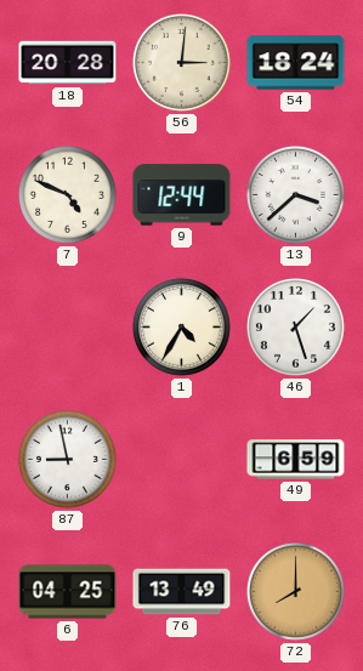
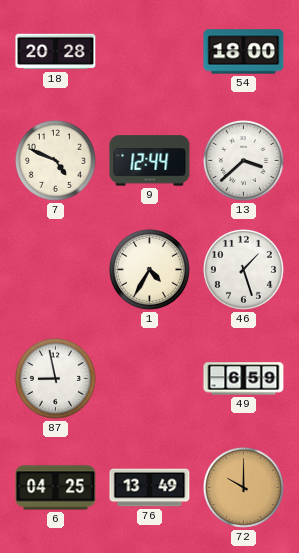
56: 3:01 -> none
54: 18:24 -> 18:00
72: 8:00 -> 10:00
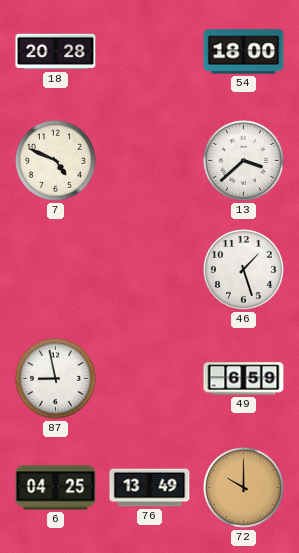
9: 12:44 -> none
1: 4:35 -> none
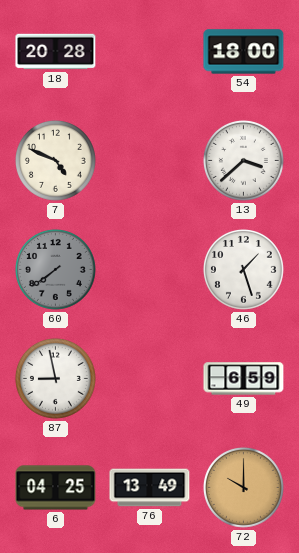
60: none -> 7:39
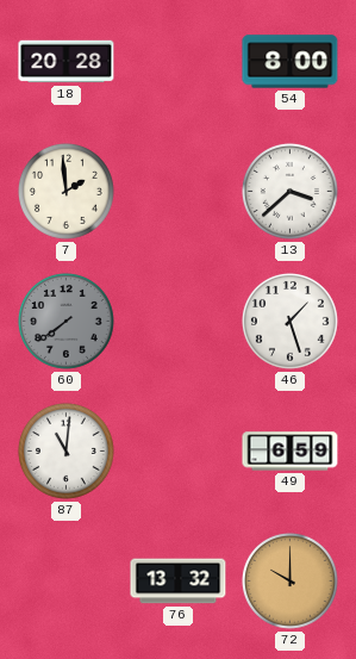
54: 18:00 -> 8:00
7: 4:49 -> 1:59
87: 8:58 -> 11:01
6: 04:25 -> none
76: 13:49 -> 13:32
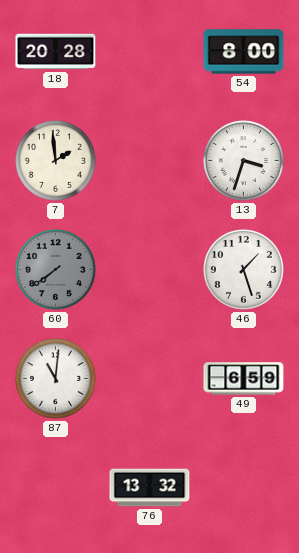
13: 3:38 -> 3:33
72: 10:00 -> none
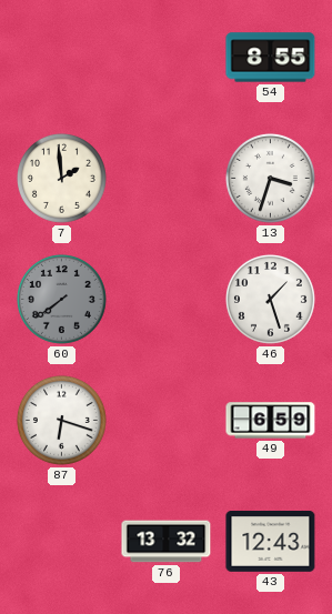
18: 20:28 -> none
54: 8:00 -> 8:55
87: 11:01 -> 6:18
43: none -> 12:43
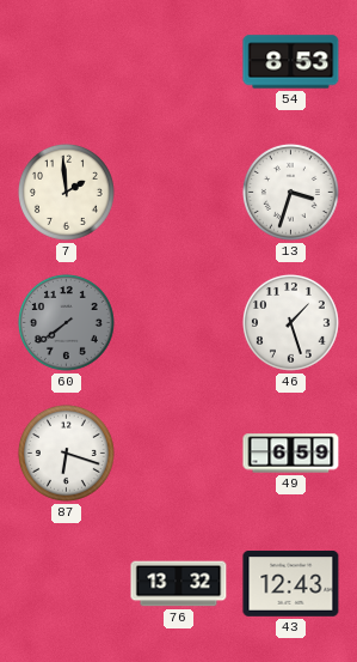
54: 8:55 -> 8:53
